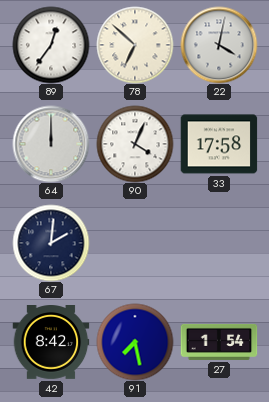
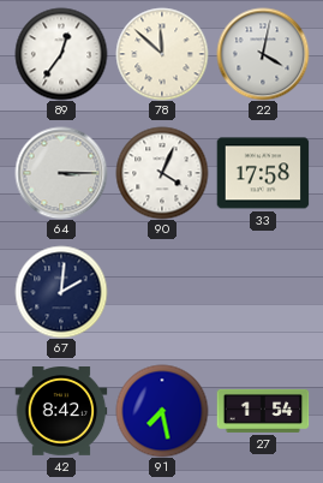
78: 6:52 -> 11:52
64: 12:00 -> 3:15
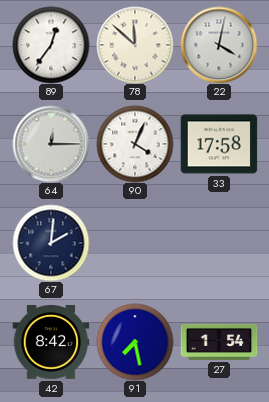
64: 3:15 -> 12:15
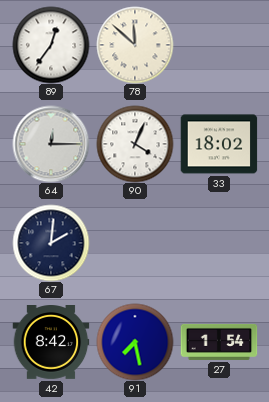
22: 4:02 -> none
33: 17:58 -> 18:02
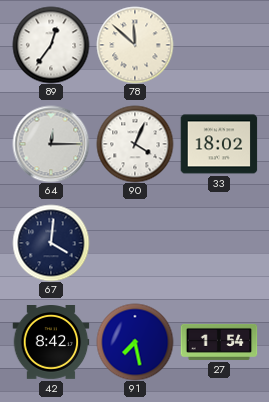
67: 2:01 -> 4:01
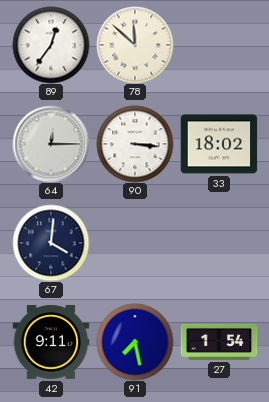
90: 4:04 -> 3:16
42: 8:42 -> 9:11
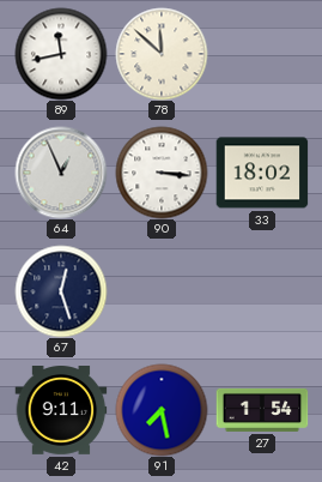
89: 12:36 -> 11:43
64: 12:15 -> 12:56
67: 4:01 -> 12:27
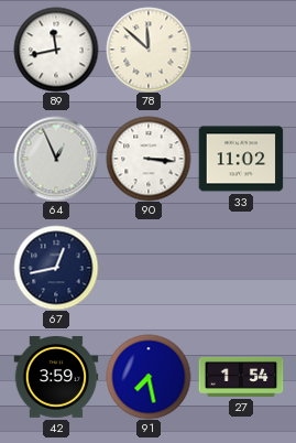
33: 18:02 -> 11:02
67: 12:27 -> 12:43
42: 9:11 -> 3:59
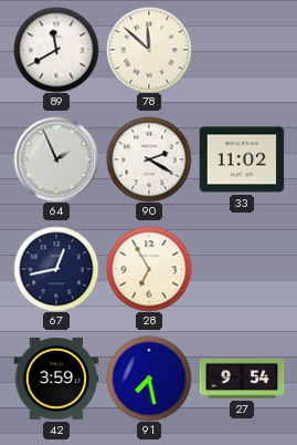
89: 11:43 -> 11:40
64: 12:56 -> 1:56
90: 3:16 -> 2:20
28: none -> 6:55
27: 1:54 -> 9:54
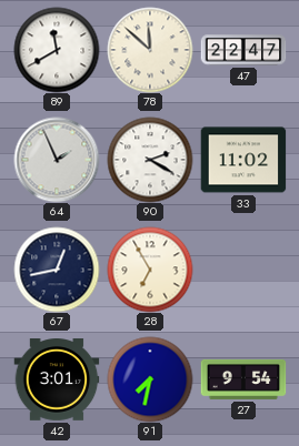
47: none -> 22:47
42: 3:59 -> 3:01
91: 7:28 -> 7:32
